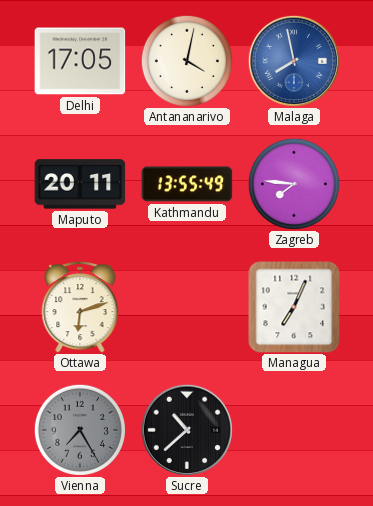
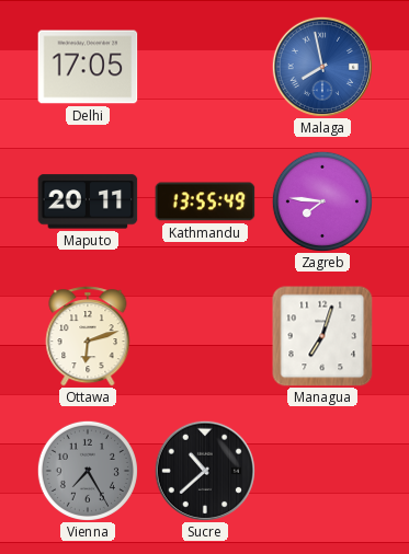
Antananarivo: 4:02 -> none
Managua: 7:04 -> 7:03
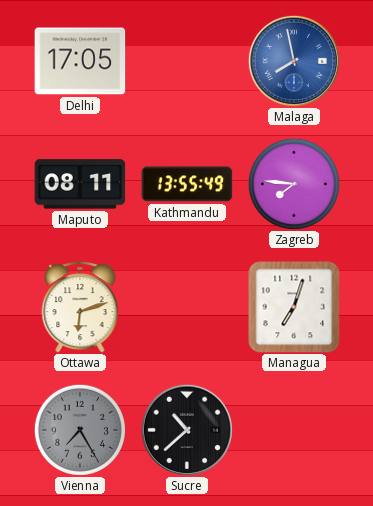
Maputo: 20:11 -> 08:11
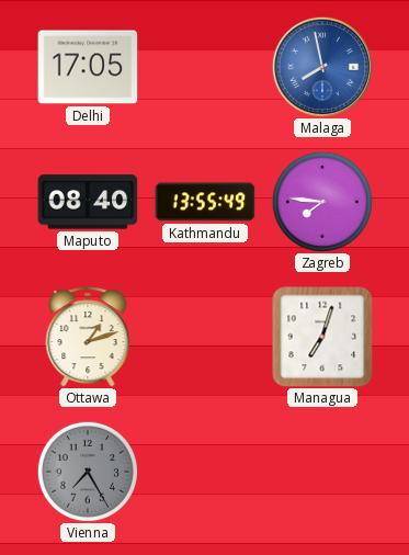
Maputo: 08:11 -> 08:40
Ottawa: 6:12 -> 1:12
Sucre: 10:38 -> none
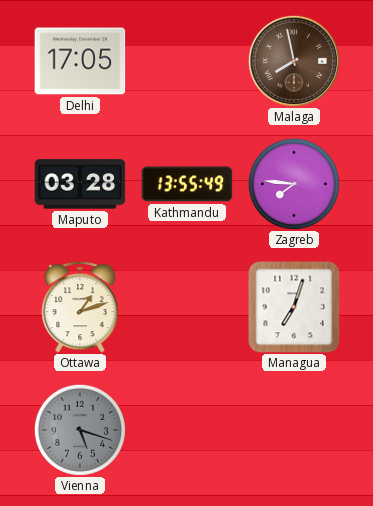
Malaga dial: blue -> brown
Maputo: 08:40 -> 03:28
Vienna: 7:25 -> 5:18
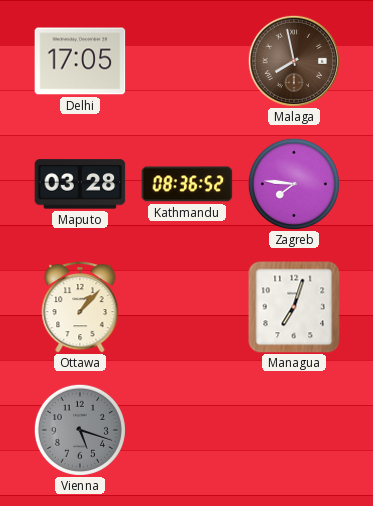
Kathmandu: 13:55 -> 08:36
Ottawa: 1:12 -> 1:07
